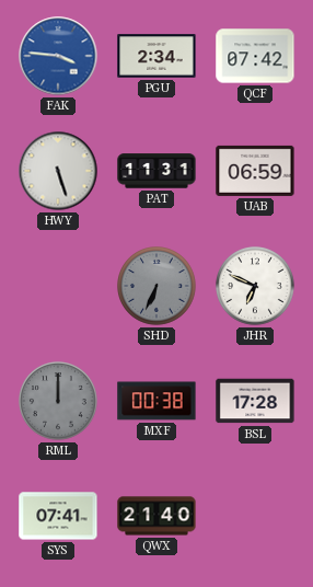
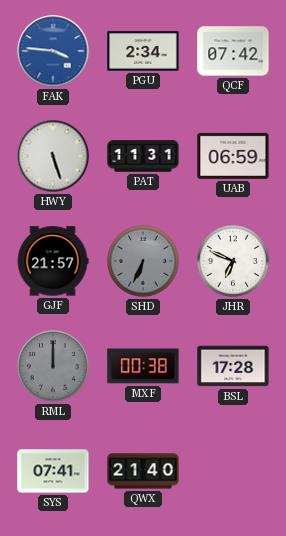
GJF: none -> 21:57
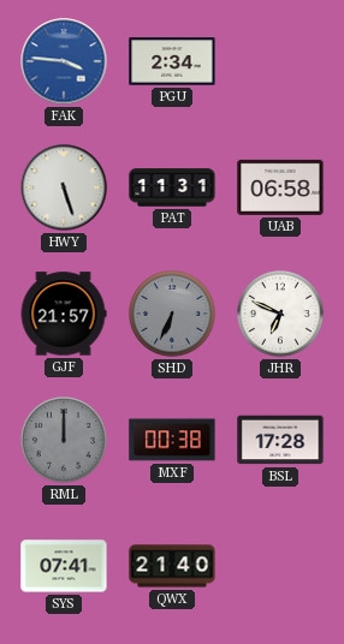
QCF: 07:42 -> none
UAB: 06:59 -> 06:58
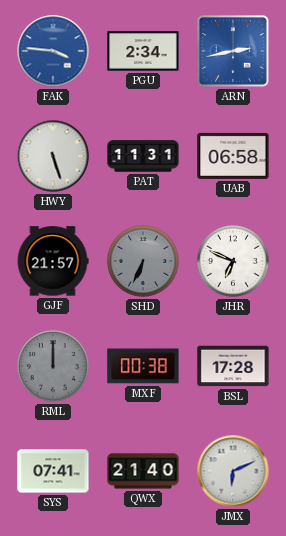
ARN: none -> 2:43
JMX: none -> 6:11
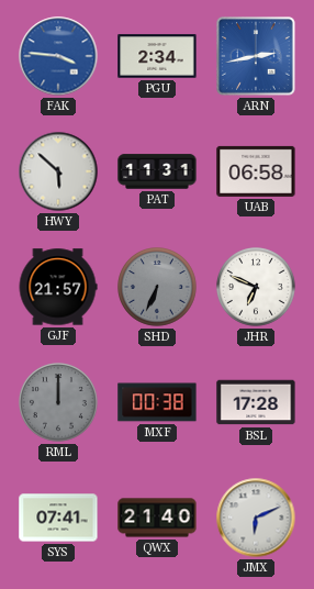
HWY: 5:27 -> 5:52
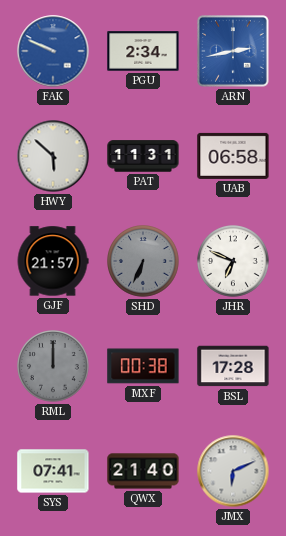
FAK: 3:46 -> 9:49
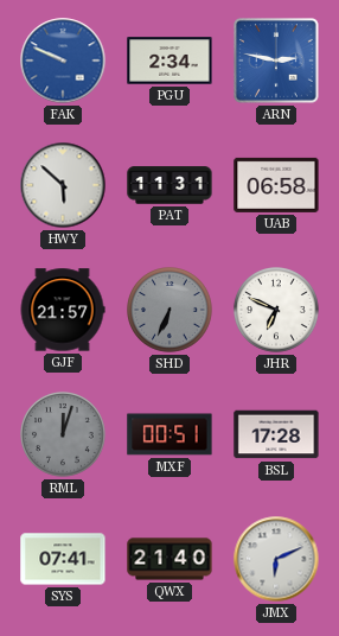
ARN: 2:43 -> 2:47
RML: 12:00 -> 12:03
MXF: 00:38 -> 00:51
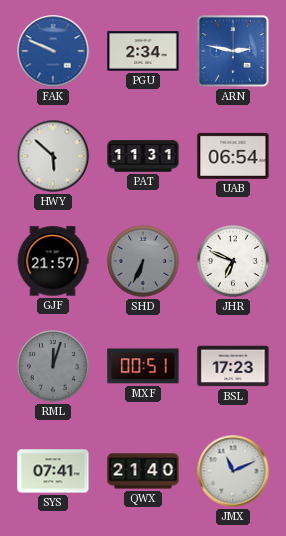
UAB: 06:58 -> 06:54
BSL: 17:28 -> 17:23
JMX: 6:11 -> 11:11
